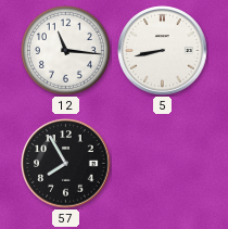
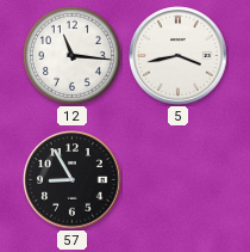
5: 8:43 -> 3:43
57: 7:55 -> 8:55
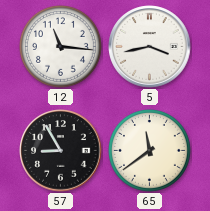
65: none -> 11:39
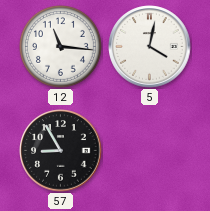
5: 3:43 -> 4:02
65: 11:39 -> none
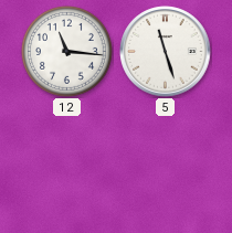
5: 4:02 -> 11:27
57: 8:55 -> none
